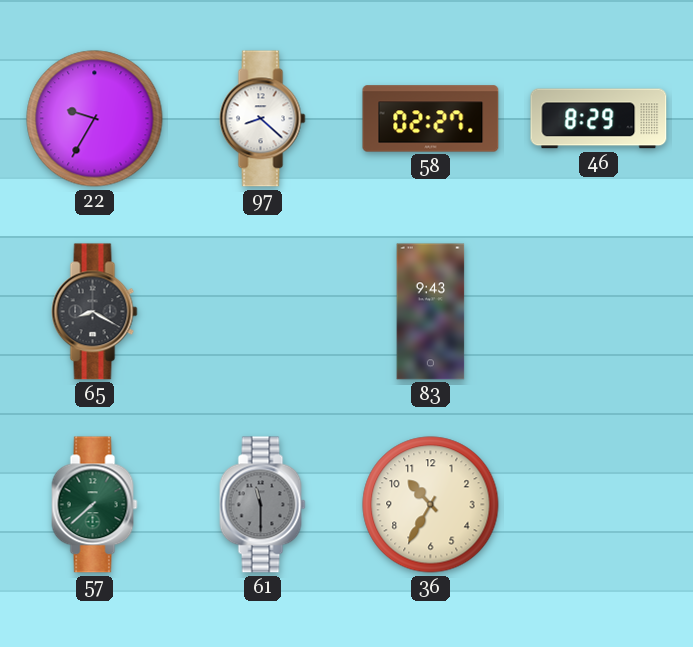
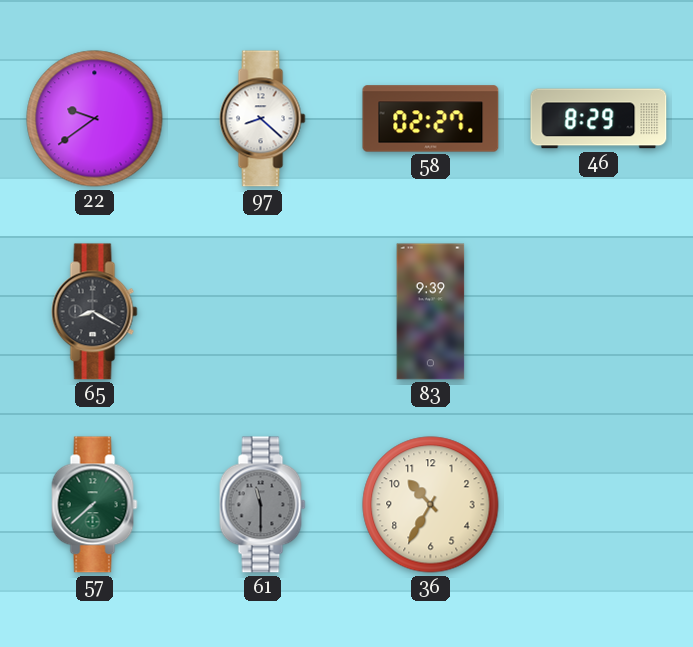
22: 9:35 -> 9:39
83: 9:43 -> 9:39
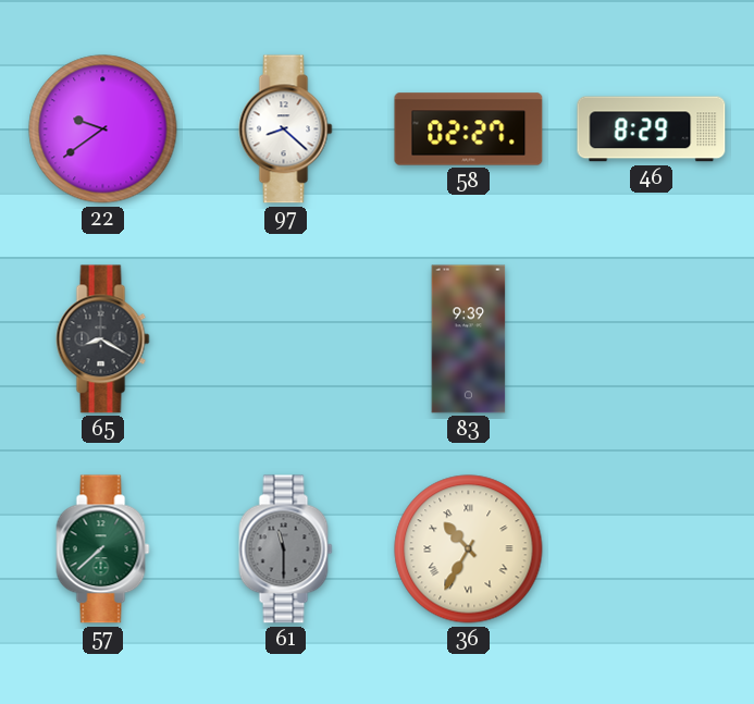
36 numerals: Arabic -> Roman
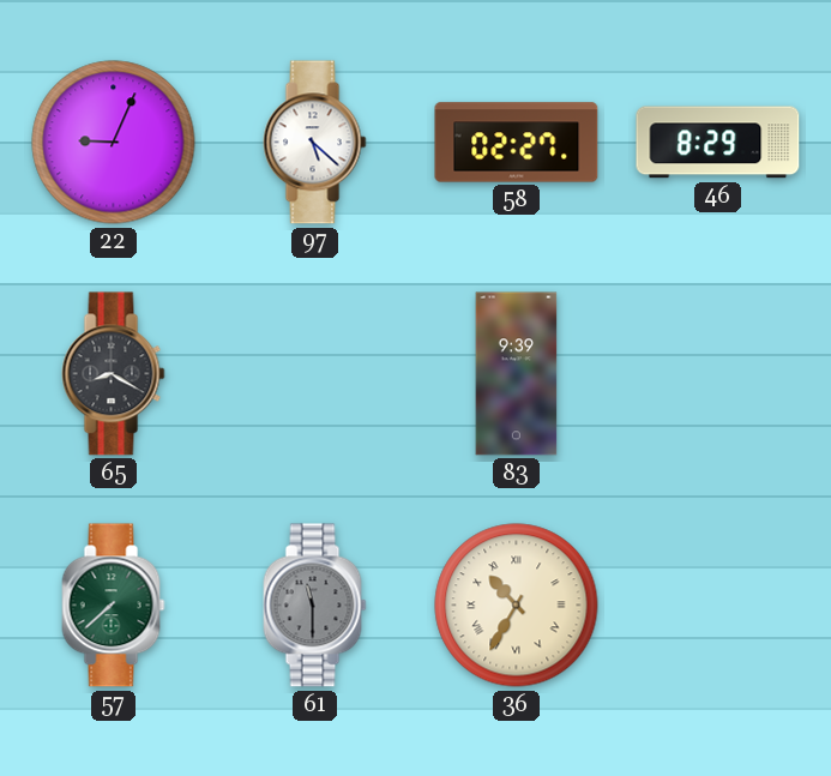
22: 9:39 -> 9:04
97: 8:22 -> 5:22
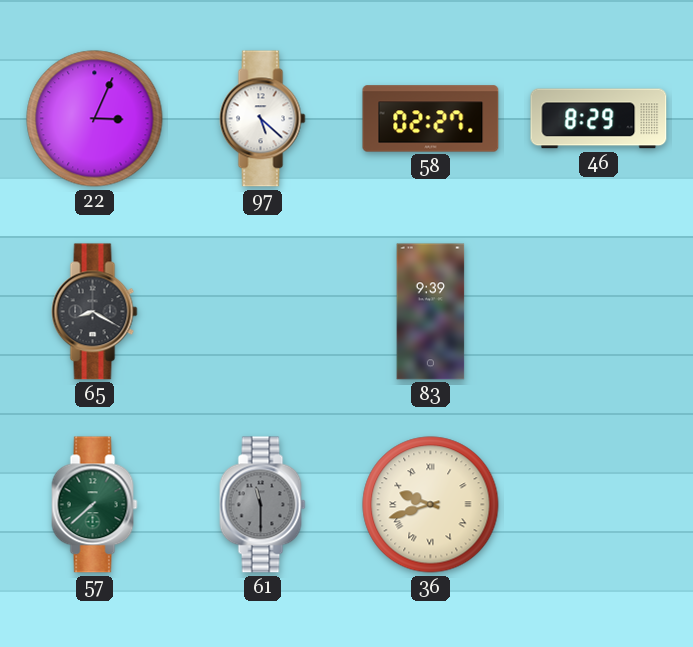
22: 9:04 -> 3:04
36: 10:35 -> 9:42
